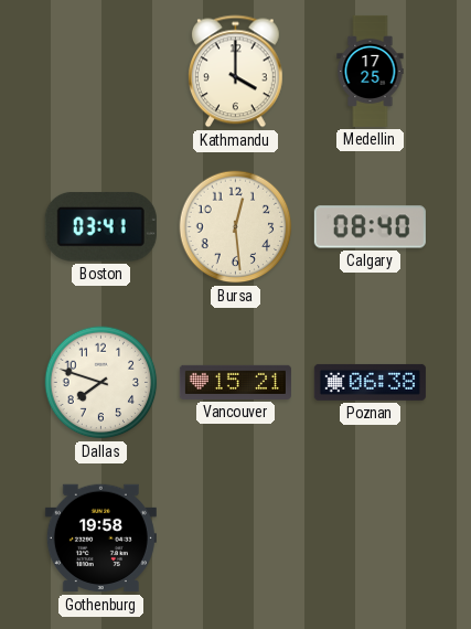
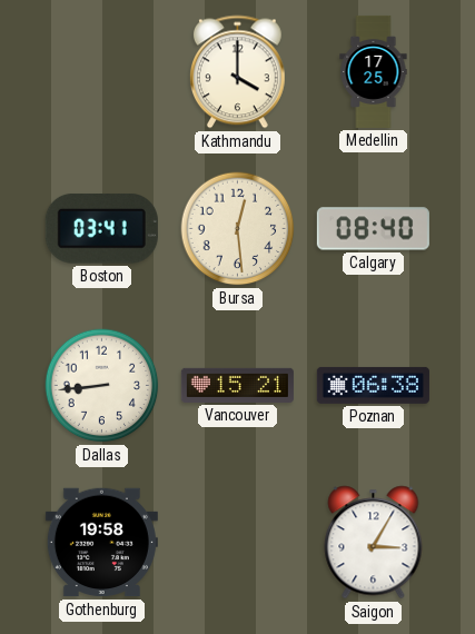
Dallas: 7:48 -> 8:44
Saigon: none -> 3:05
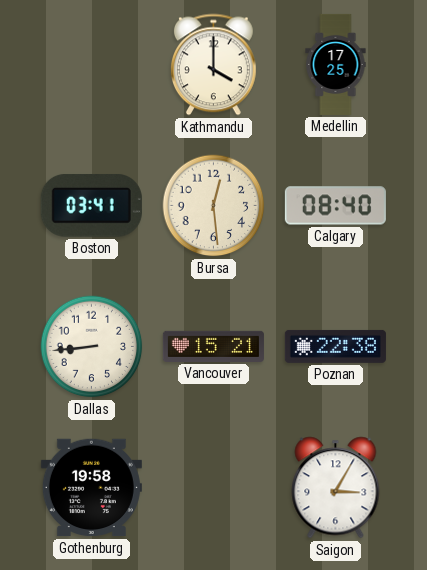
Poznan: 06:38 -> 22:38
